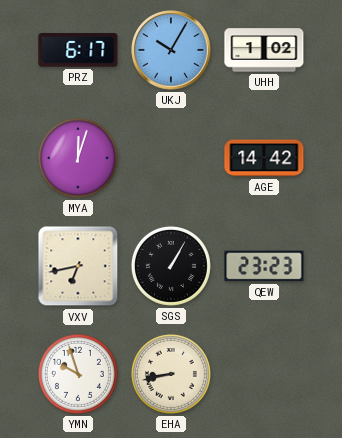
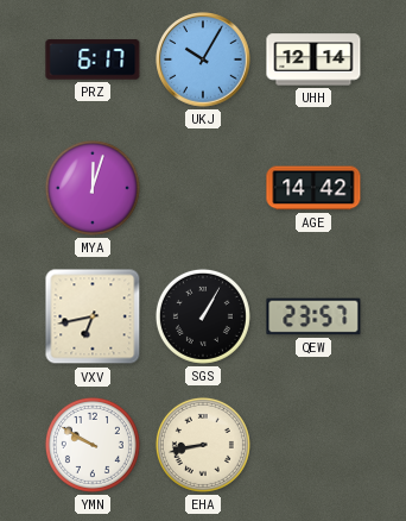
UHH: 1:02 -> 12:14
QEW: 23:23 -> 23:57
YMN: 9:57 -> 9:50
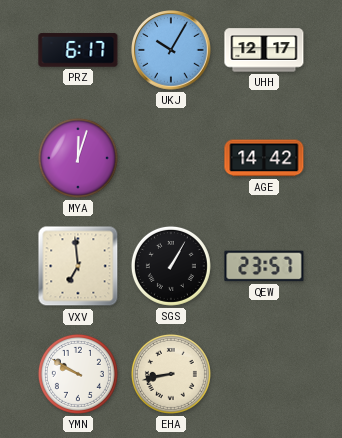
UHH: 12:14 -> 12:17
VXV: 6:43 -> 6:59
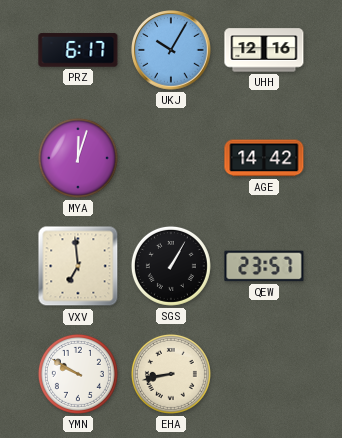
UHH: 12:17 -> 12:16
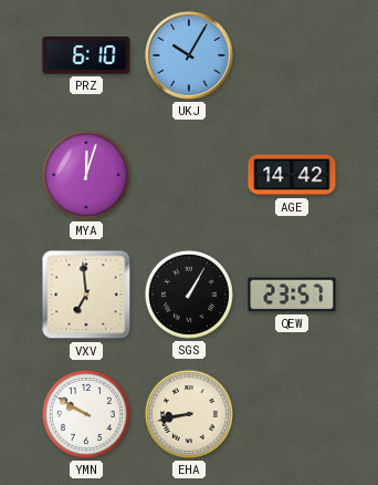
PRZ: 6:17 -> 6:10
UHH: 12:16 -> none
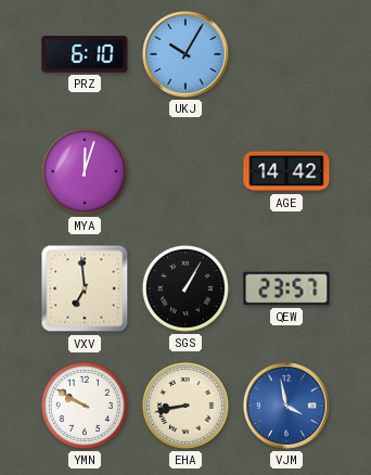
VJM: none -> 3:58
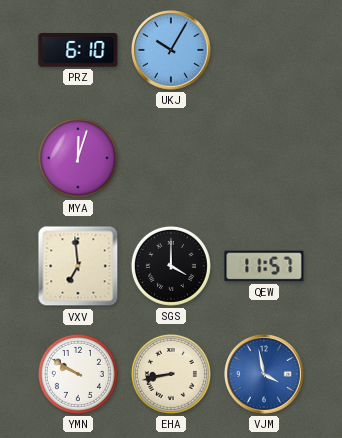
AGE: 14:42 -> none
SGS: 1:05 -> 4:00
QEW: 23:57 -> 11:57
